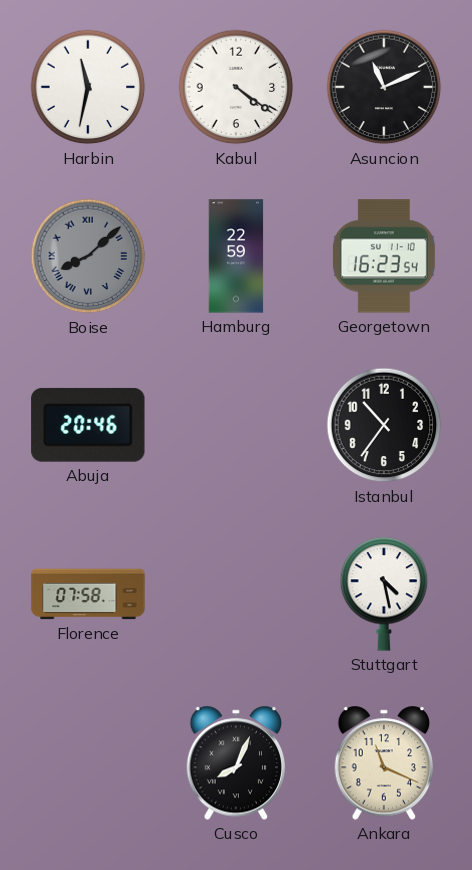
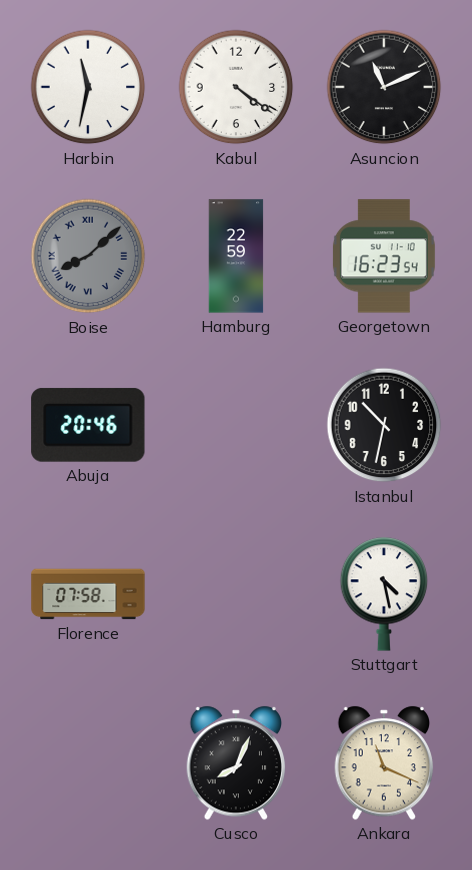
Istanbul: 10:36 -> 10:32
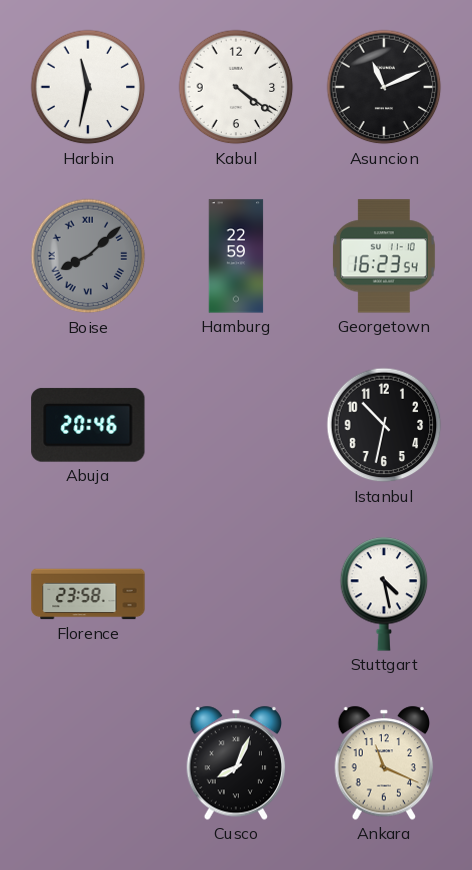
Florence: 07:58 -> 23:58
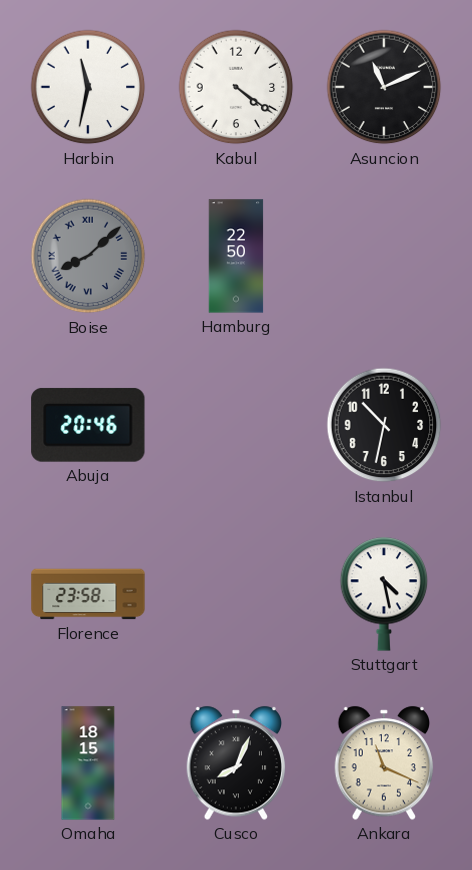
Hamburg: 22:59 -> 22:50
Georgetown: 16:23 -> none
Omaha: none -> 18:15
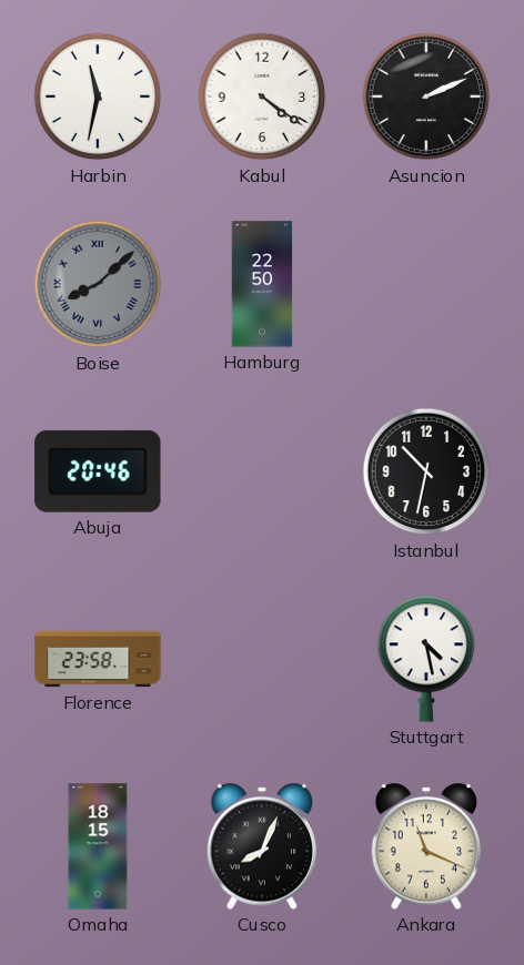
Asuncion: 11:11 -> 2:11
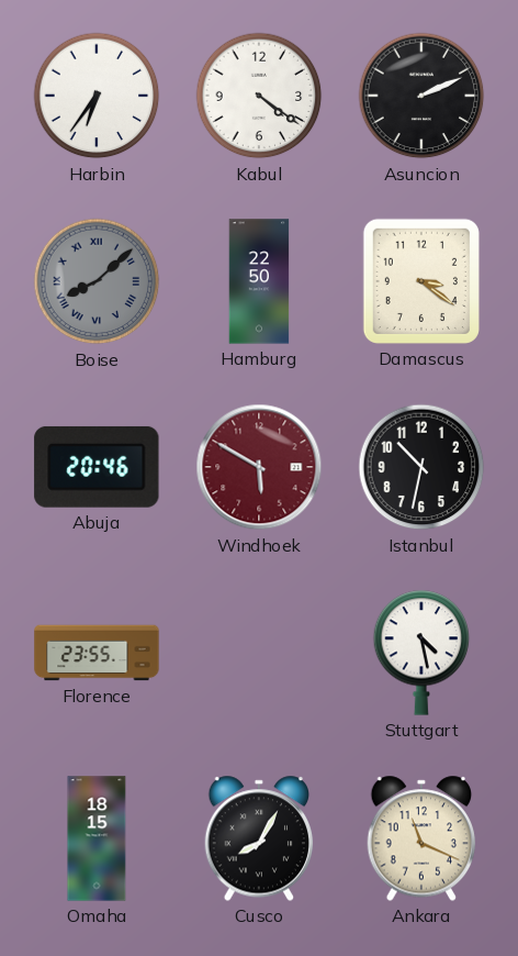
Harbin: 11:32 -> 6:36
Damascus: none -> 3:21
Windhoek: none -> 5:50
Florence: 23:58 -> 23:55
Cusco: 8:04 -> 8:05
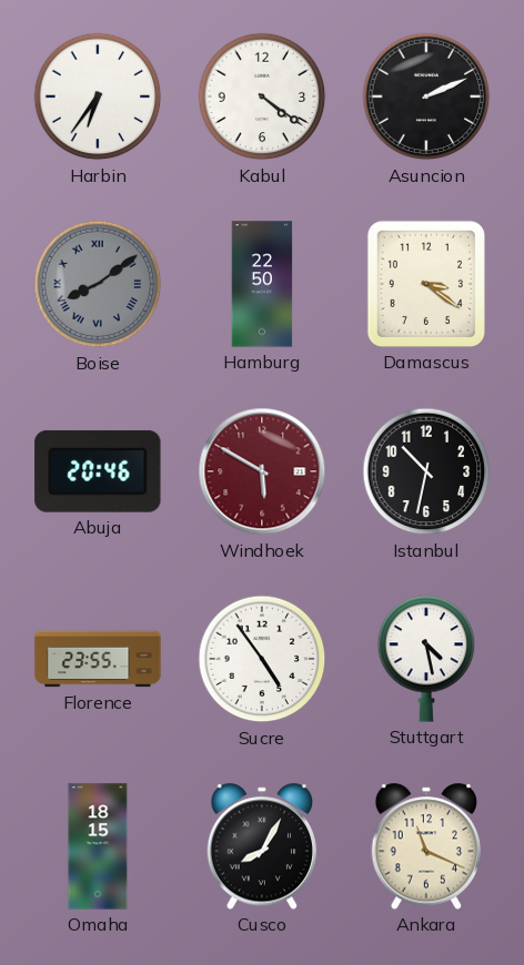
Boise: 8:08 -> 8:09
Sucre: none -> 4:54
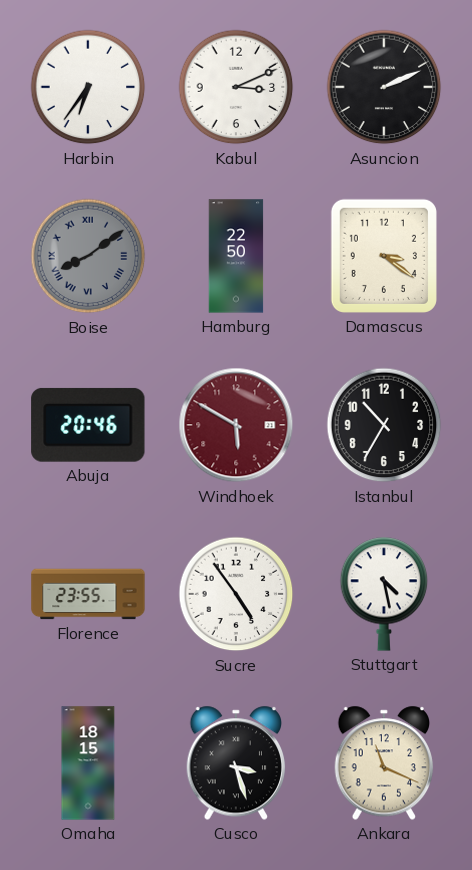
Kabul: 4:21 -> 3:11
Istanbul: 10:32 -> 10:35
Cusco: 8:05 -> 3:27
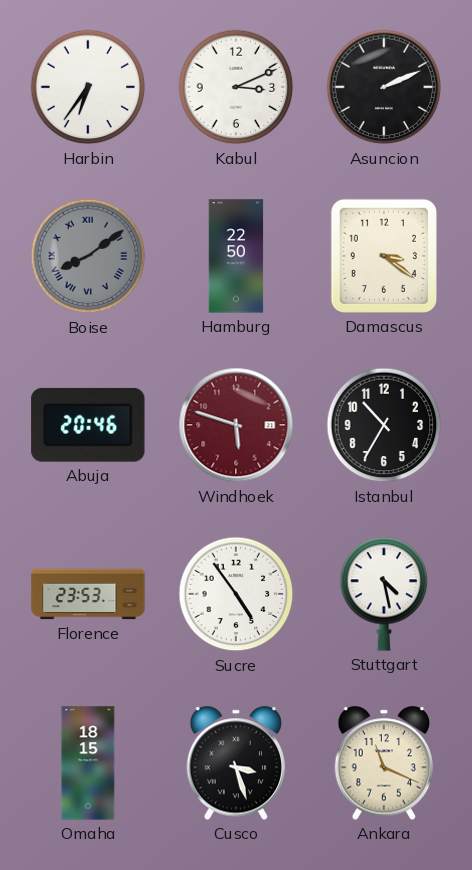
Windhoek: 5:50 -> 5:48
Florence: 23:55 -> 23:53
